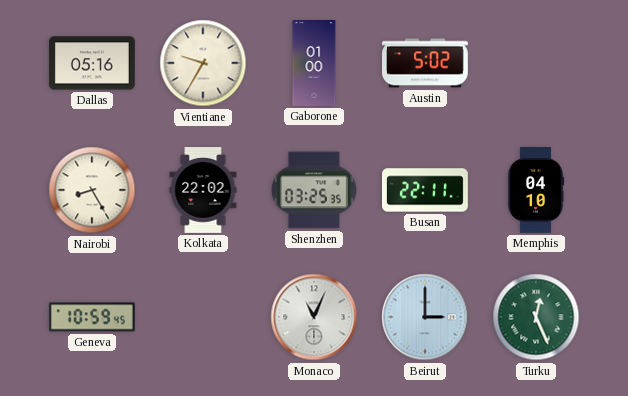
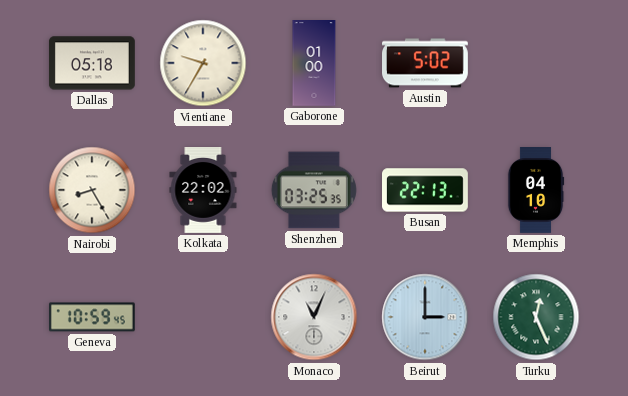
Dallas: 05:16 -> 05:18
Busan: 22:11 -> 22:13
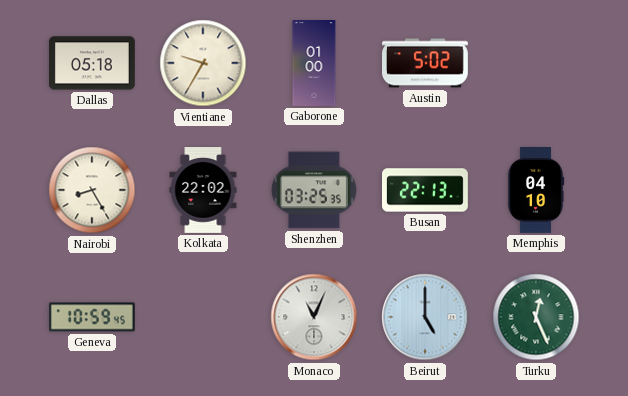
Beirut: 3:00 -> 5:00
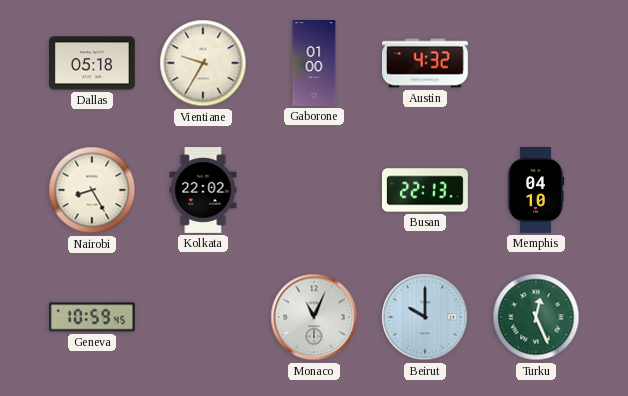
Austin: 5:02 -> 4:32
Shenzhen: 03:25 -> none
Beirut: 5:00 -> 10:00
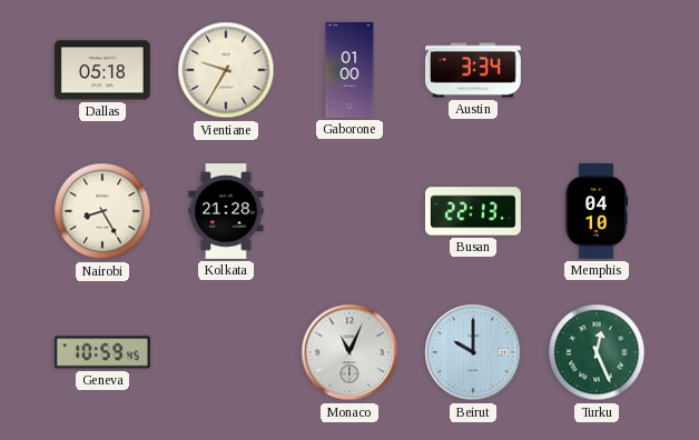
Austin: 4:32 -> 3:34
Kolkata: 22:02 -> 21:28
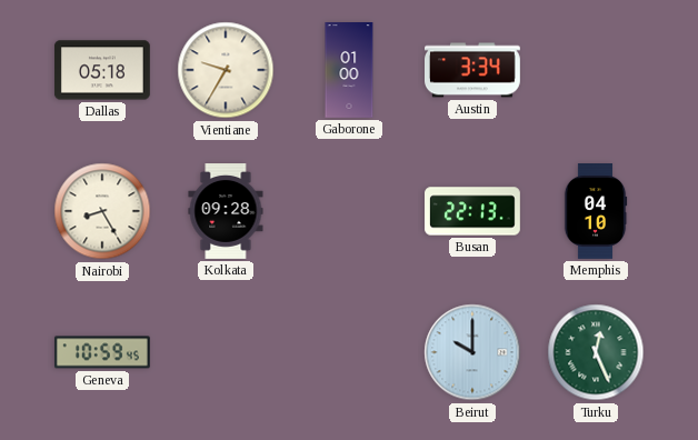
Kolkata: 21:28 -> 09:28
Monaco: 11:04 -> none
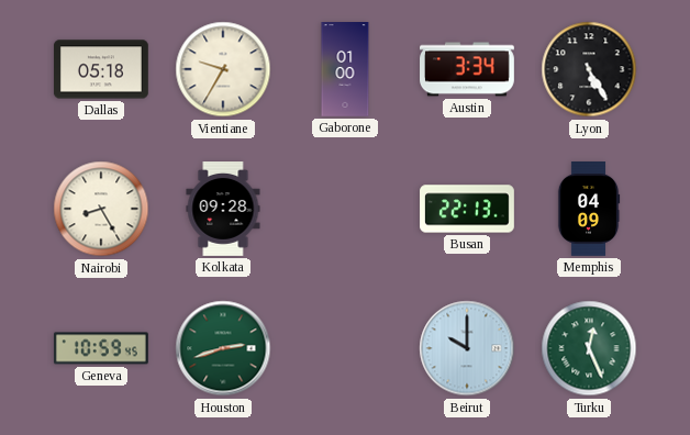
Lyon: none -> 5:25
Memphis: 04:10 -> 04:09
Houston: none -> 2:42
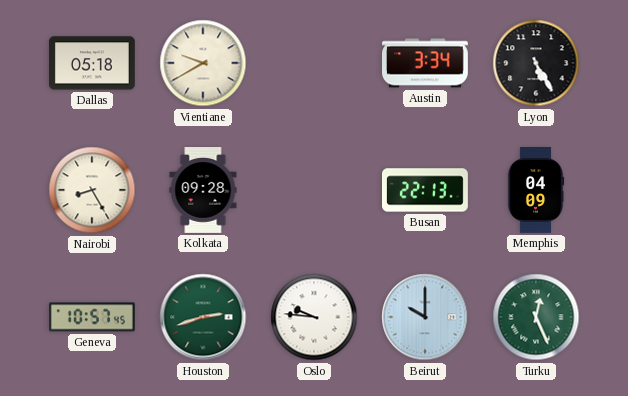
Vientiane: 9:35 -> 9:40
Gaborone: 01:00 -> none
Geneva: 10:59 -> 10:57
Oslo: none -> 9:46
